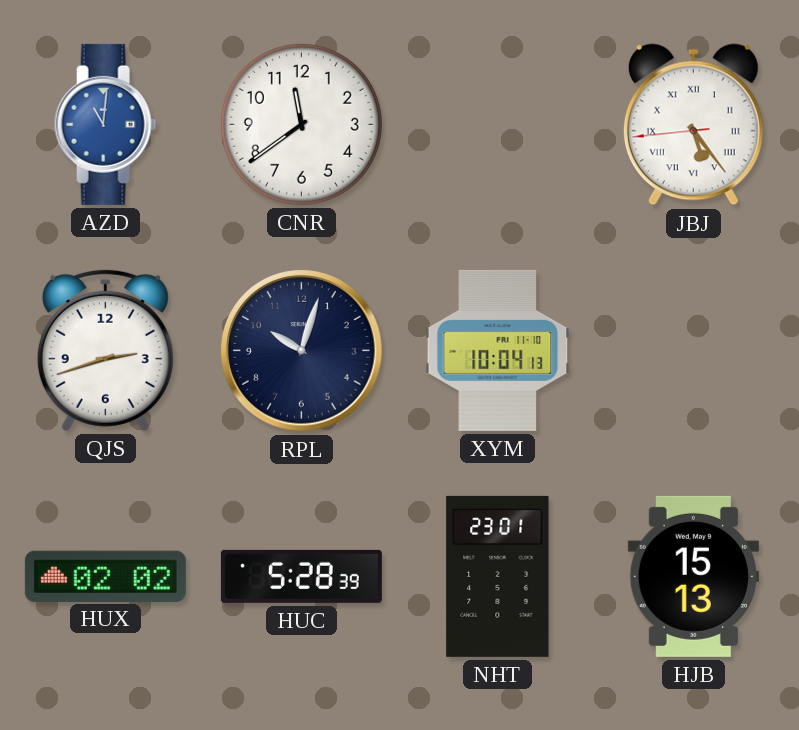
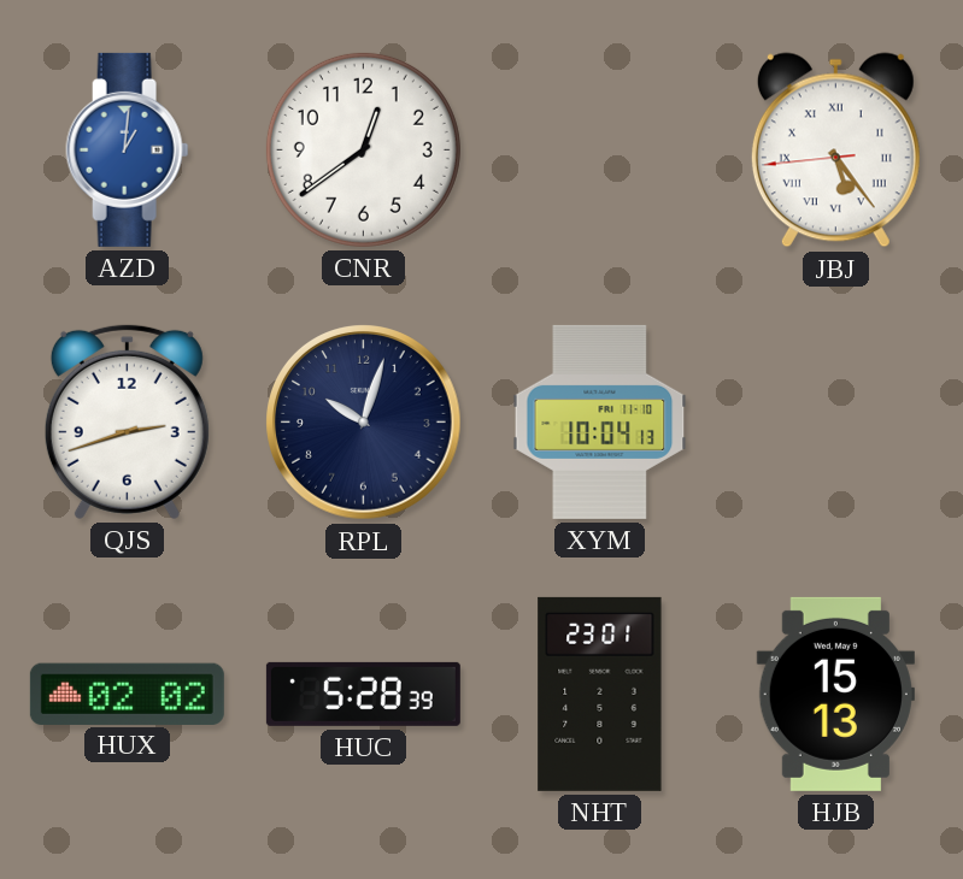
AZD: 11:01 -> 1:01
CNR: 11:39 -> 12:39
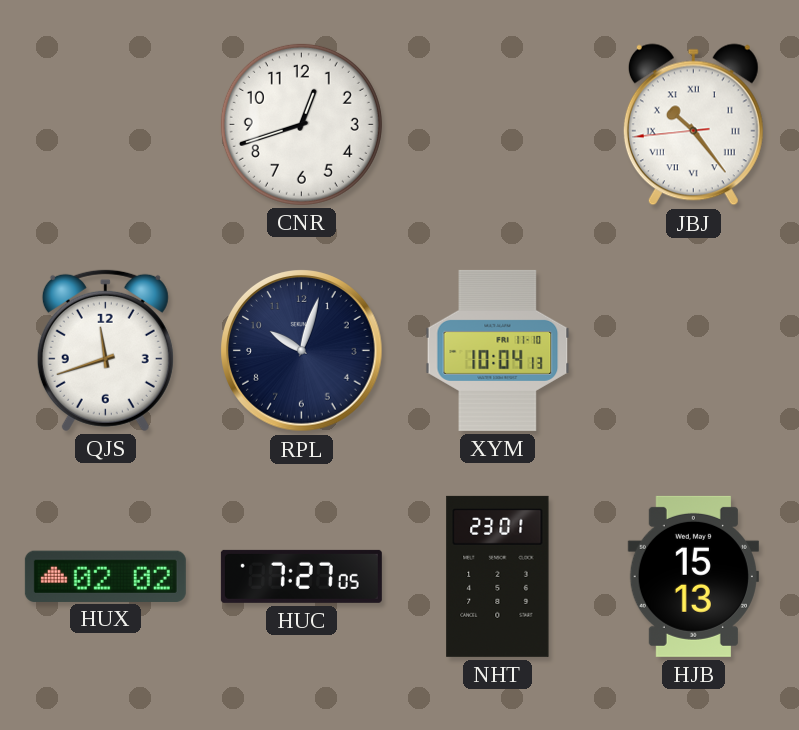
AZD: 1:01 -> none
CNR: 12:39 -> 12:42
JBJ: 5:23 -> 10:23
QJS: 2:42 -> 11:42
HUC: 5:28 -> 7:27
